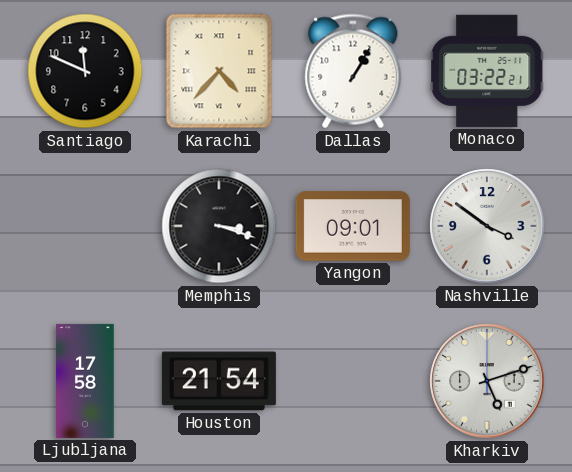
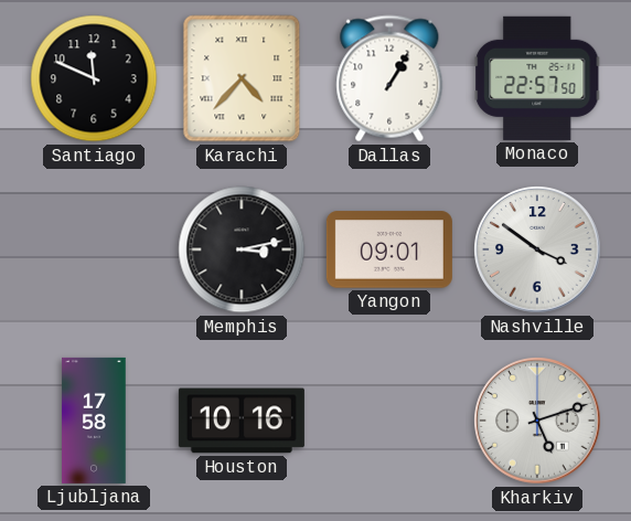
Monaco: 03:22 -> 22:57
Memphis: 3:18 -> 3:13
Houston: 21:54 -> 10:16
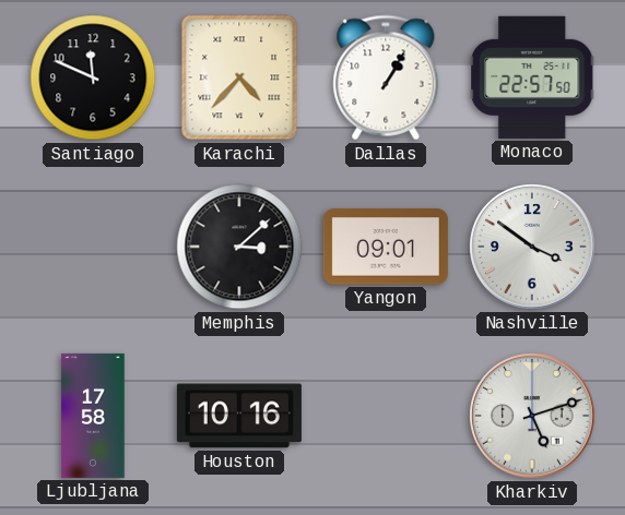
Memphis: 3:13 -> 3:08
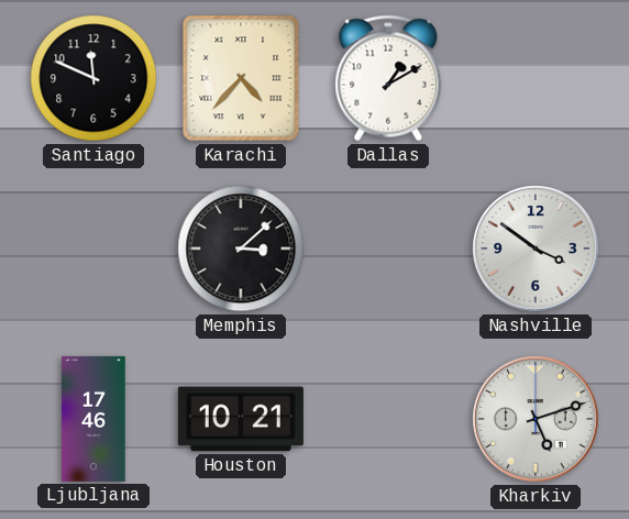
Dallas: 1:05 -> 1:10
Monaco: 22:57 -> none
Yangon: 09:01 -> none
Ljubljana: 17:58 -> 17:46
Houston: 10:16 -> 10:21
